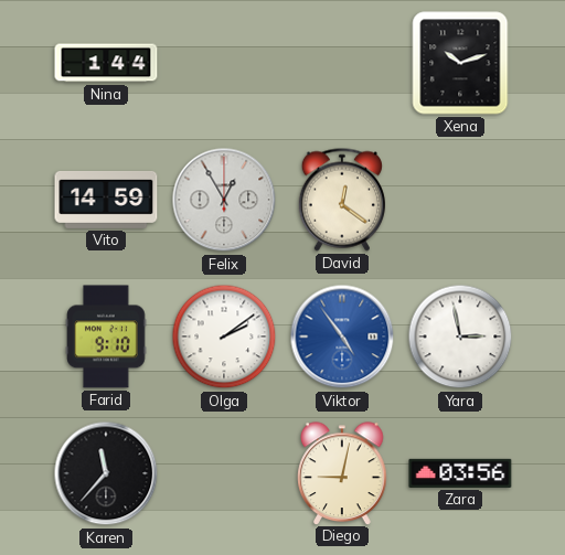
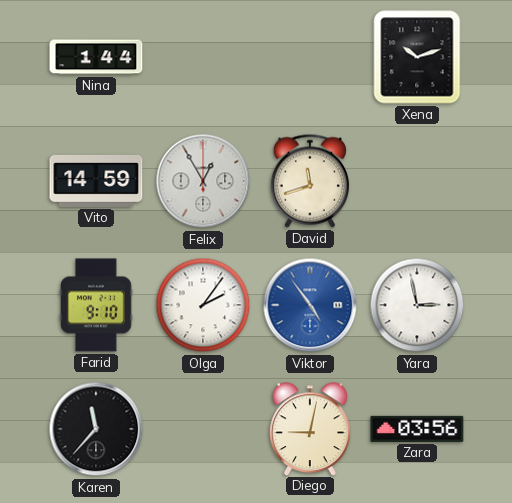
David: 12:21 -> 11:42
Olga: 2:09 -> 2:06
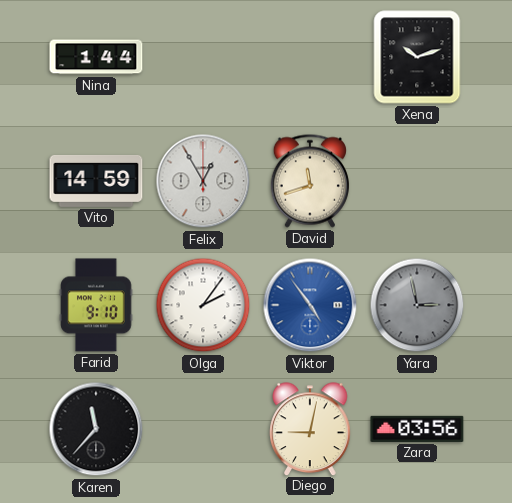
Yara dial: white -> grey
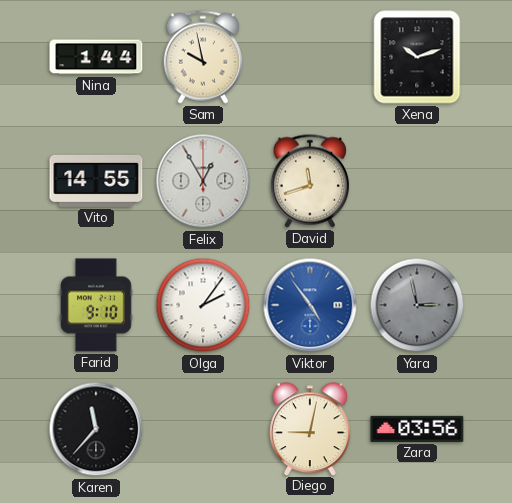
Sam: none -> 9:58
Vito: 14:59 -> 14:55
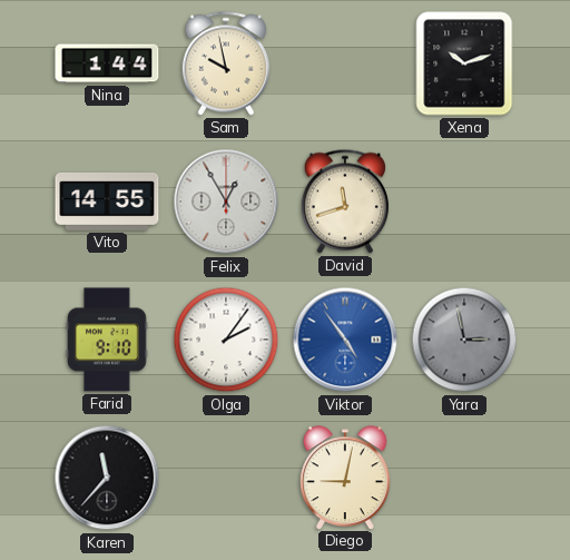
Zara: 03:56 -> none
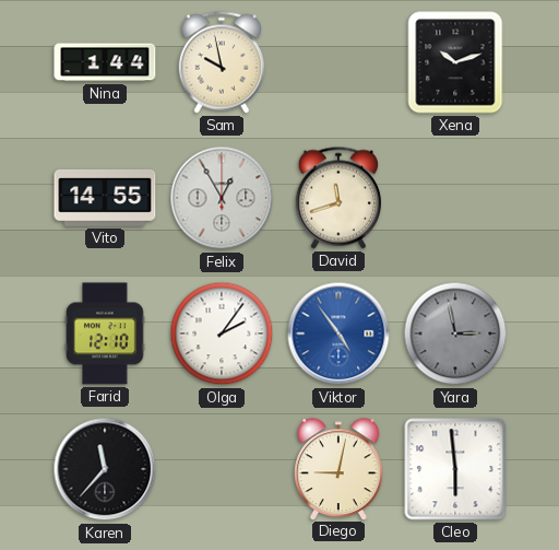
Farid: 9:10 -> 12:10
Cleo: none -> 5:59
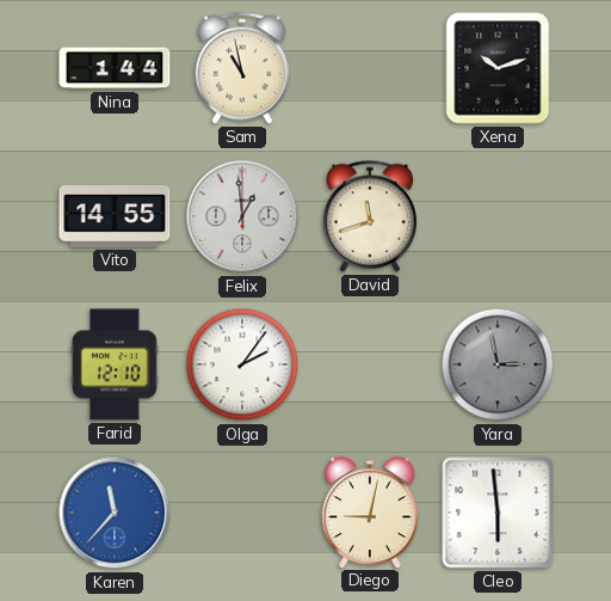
Sam: 9:58 -> 10:58
Felix: 12:55 -> 12:59
Viktor: 4:54 -> none
Karen dial: black -> blue
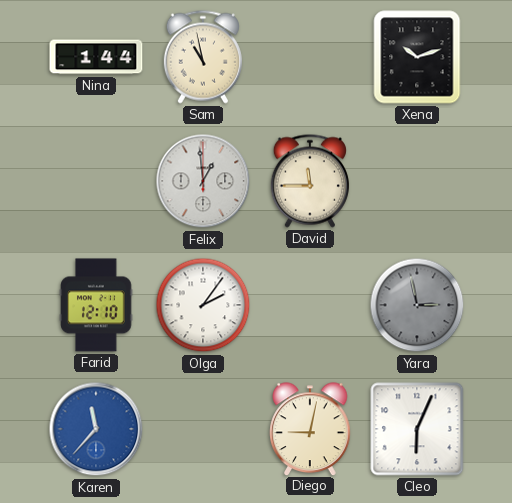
Vito: 14:55 -> none
David: 11:42 -> 11:45
Cleo: 5:59 -> 6:04
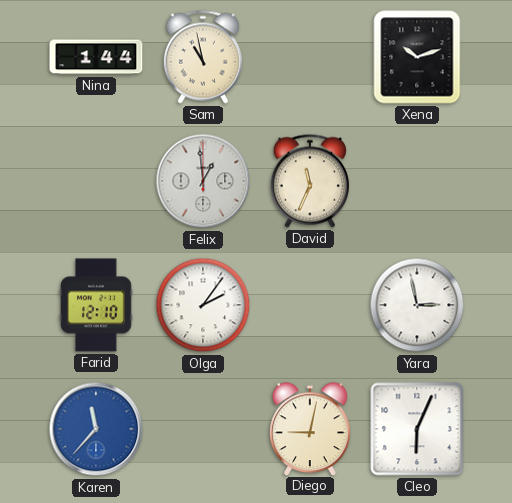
David: 11:45 -> 11:34
Yara dial: grey -> white
